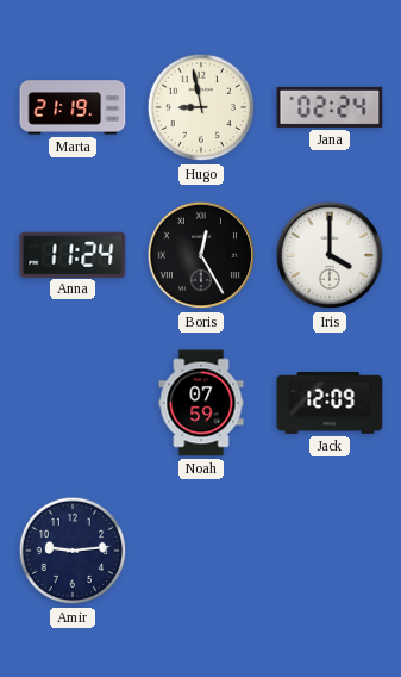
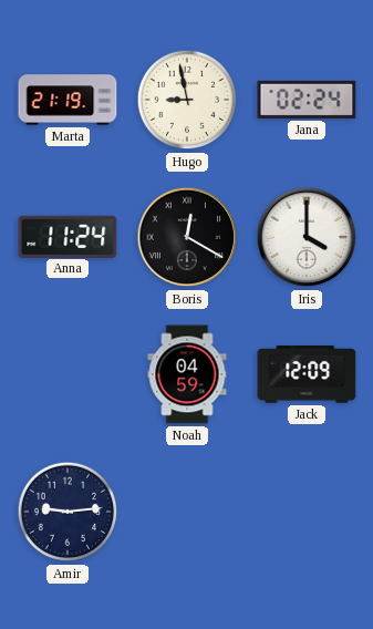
Boris: 12:25 -> 12:20
Noah: 07:59 -> 04:59
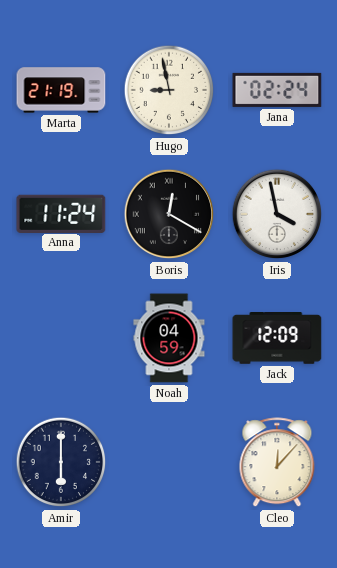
Iris: 4:00 -> 3:58
Amir: 9:14 -> 6:00
Cleo: none -> 12:07
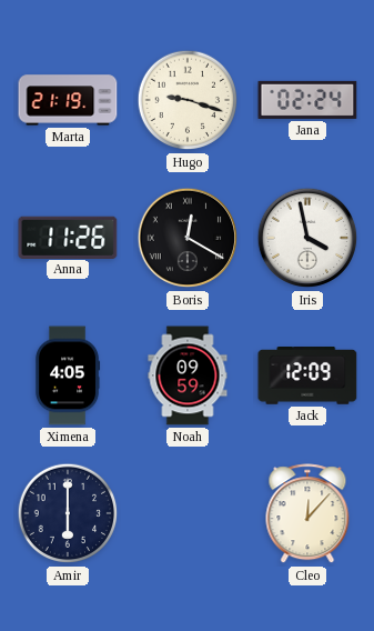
Hugo: 8:58 -> 9:18
Anna: 11:24 -> 11:26
Ximena: none -> 4:05
Noah: 04:59 -> 09:59
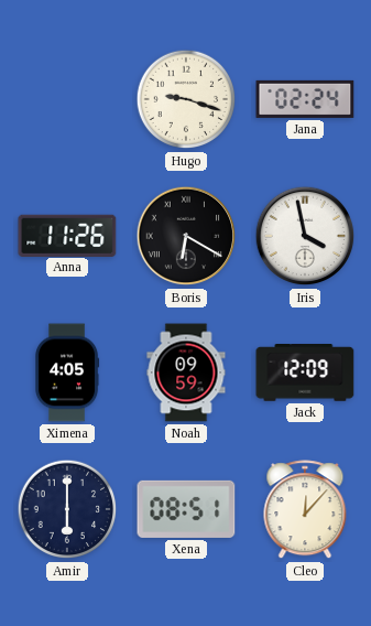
Marta: 21:19 -> none
Boris: 12:20 -> 6:20
Xena: none -> 08:51
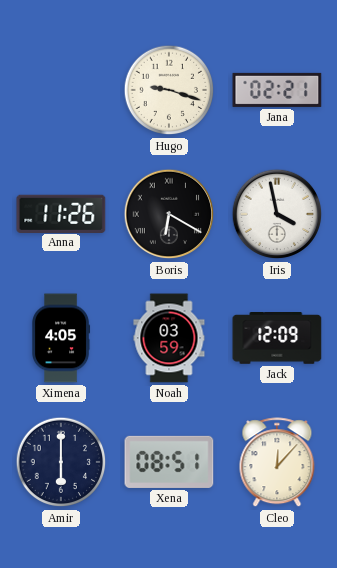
Jana: 02:24 -> 02:21
Noah: 09:59 -> 03:59
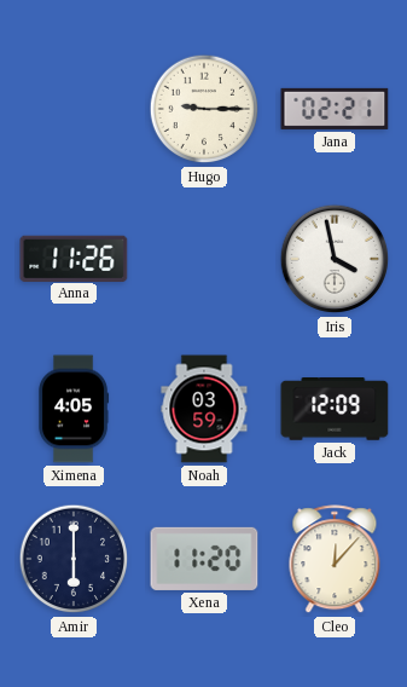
Hugo: 9:18 -> 9:15
Boris: 6:20 -> none
Xena: 08:51 -> 11:20
